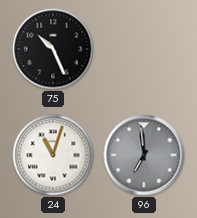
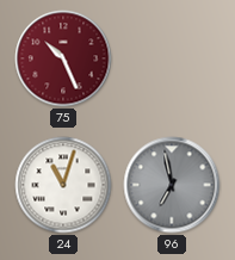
75 dial: black -> burgundy
96: 6:59 -> 6:58
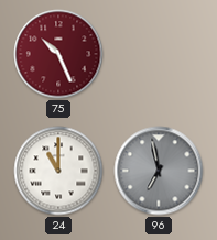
24: 11:03 -> 11:00
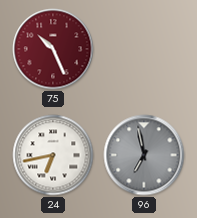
24: 11:00 -> 6:43
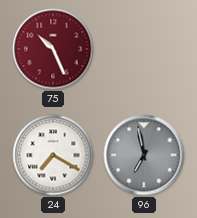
24: 6:43 -> 7:20
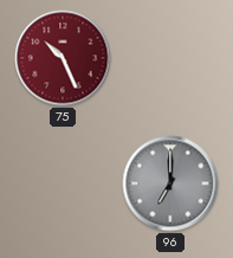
24: 7:20 -> none
96: 6:58 -> 7:00
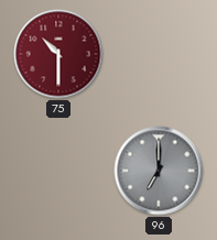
75: 10:26 -> 10:30
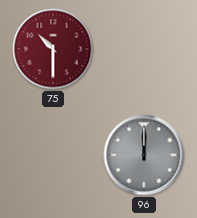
96: 7:00 -> 12:00
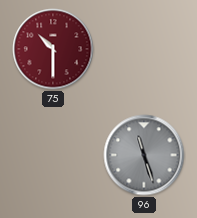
96: 12:00 -> 11:27
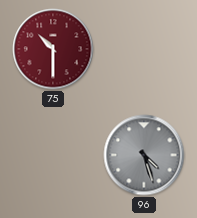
96: 11:27 -> 4:27
